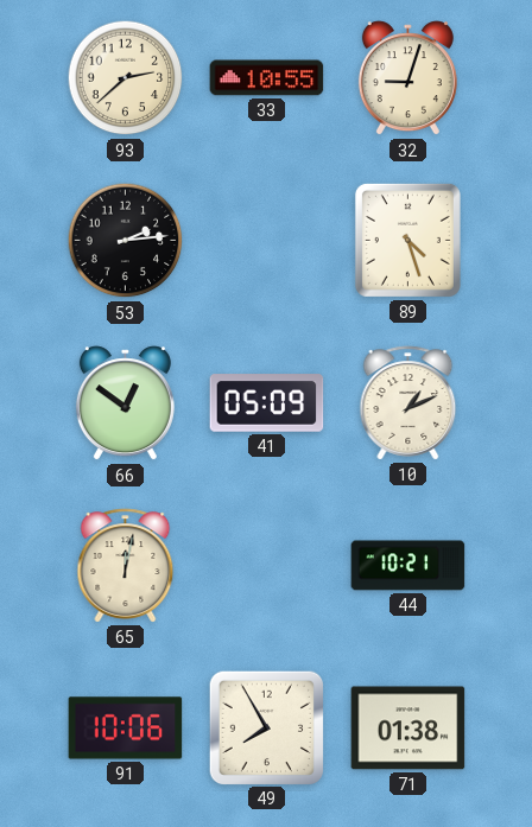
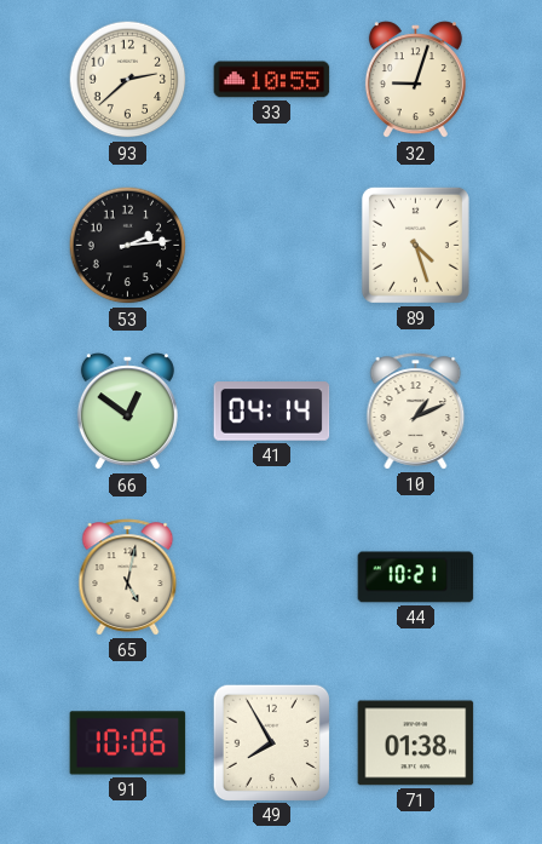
41: 05:09 -> 04:14
65: 12:02 -> 5:02
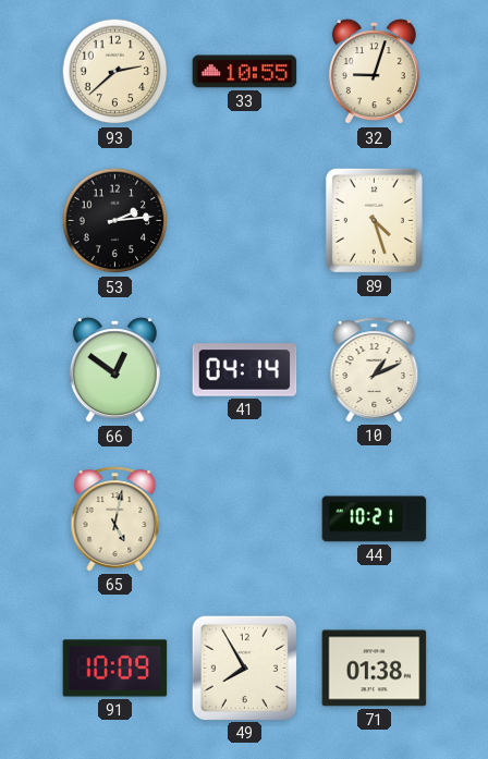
91: 10:06 -> 10:09
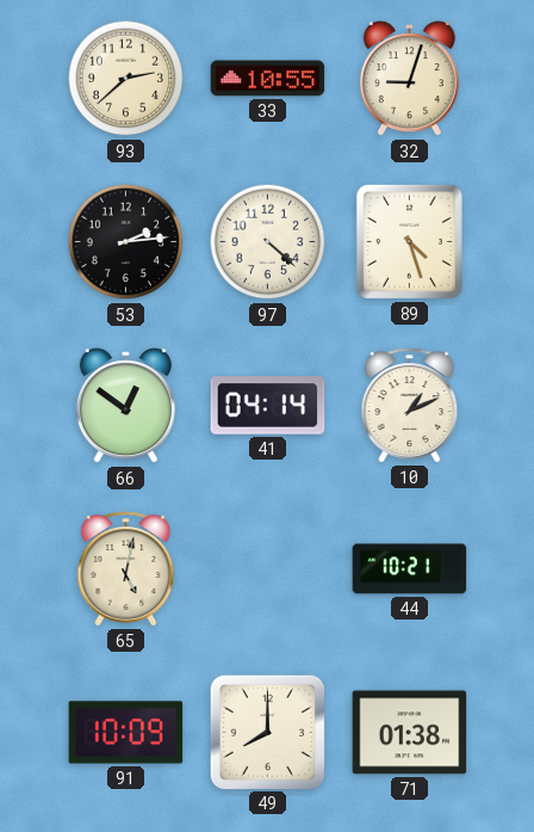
97: none -> 4:22
49: 7:55 -> 8:00
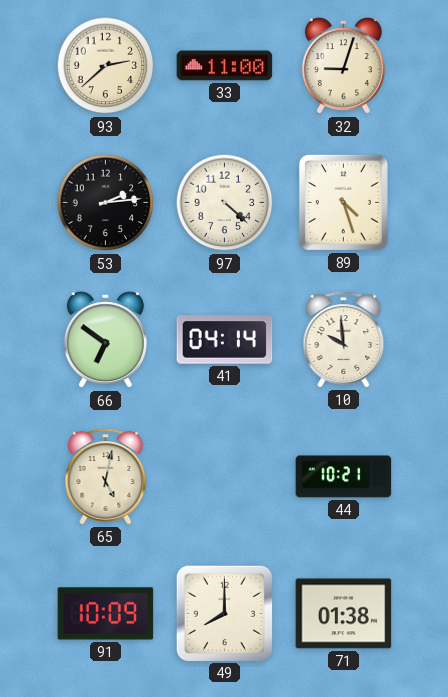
33: 10:55 -> 11:00
66: 12:51 -> 6:51
10: 1:11 -> 9:59
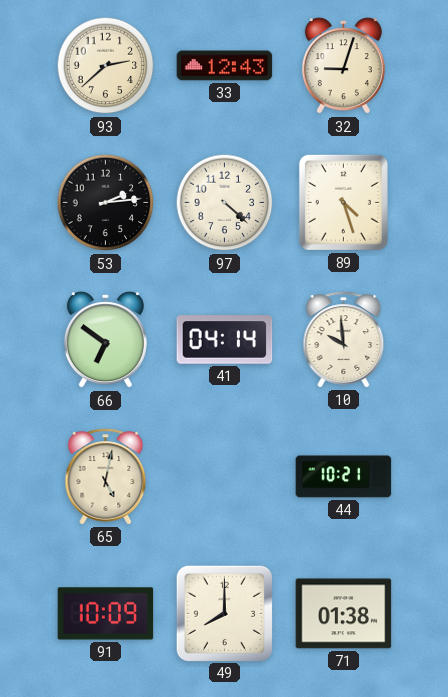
33: 11:00 -> 12:43
